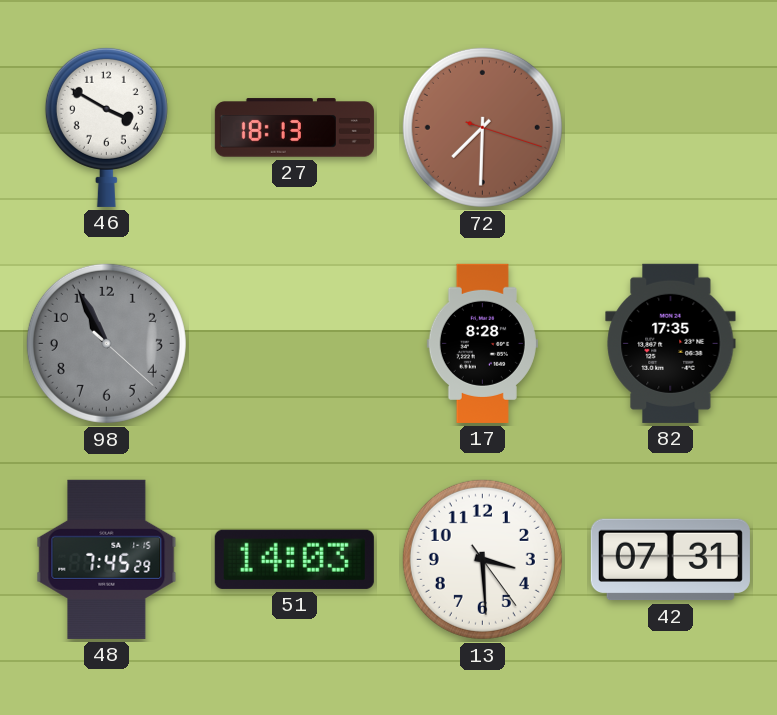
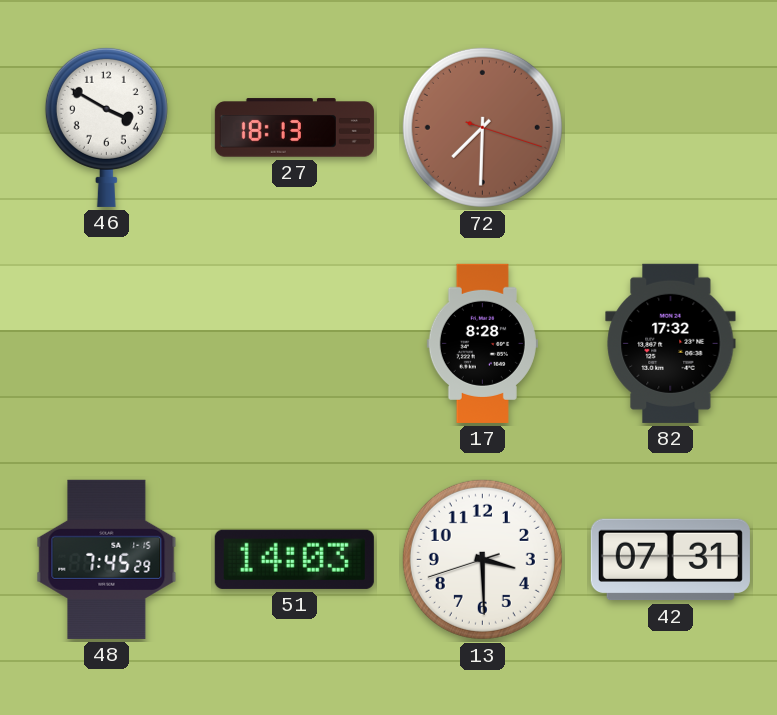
98: 10:55 -> none
82: 17:35 -> 17:32
13: 3:29:24 -> 3:29:42
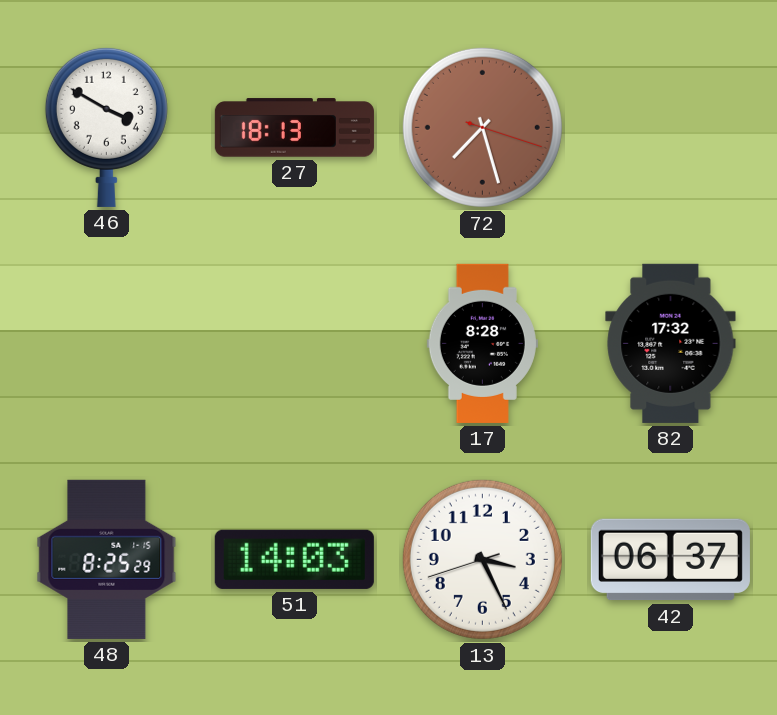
72: 7:30 -> 7:27
48: 7:45 -> 8:25
13: 3:29 -> 3:25
42: 07:31 -> 06:37
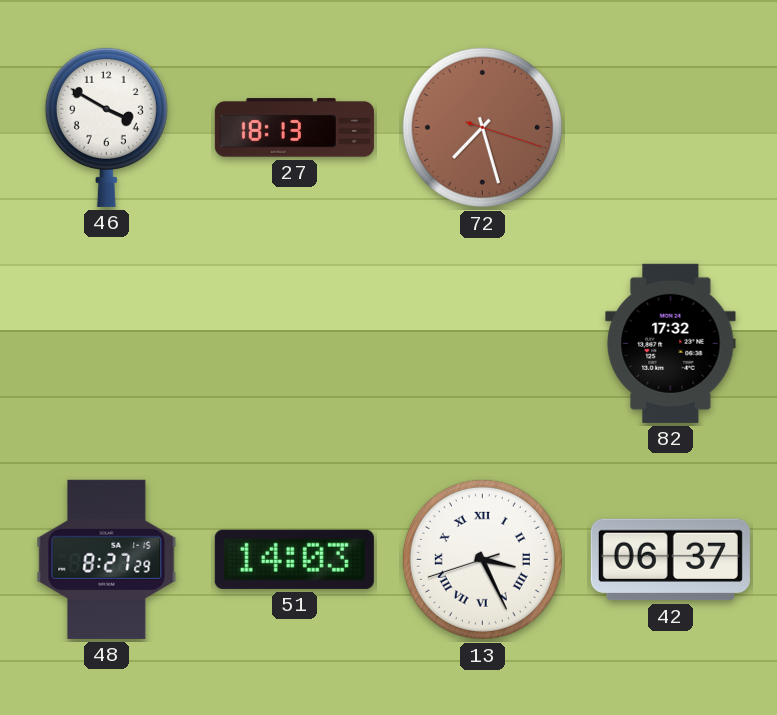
17: 8:28 -> none
48: 8:25 -> 8:27
13 numerals: Arabic -> Roman
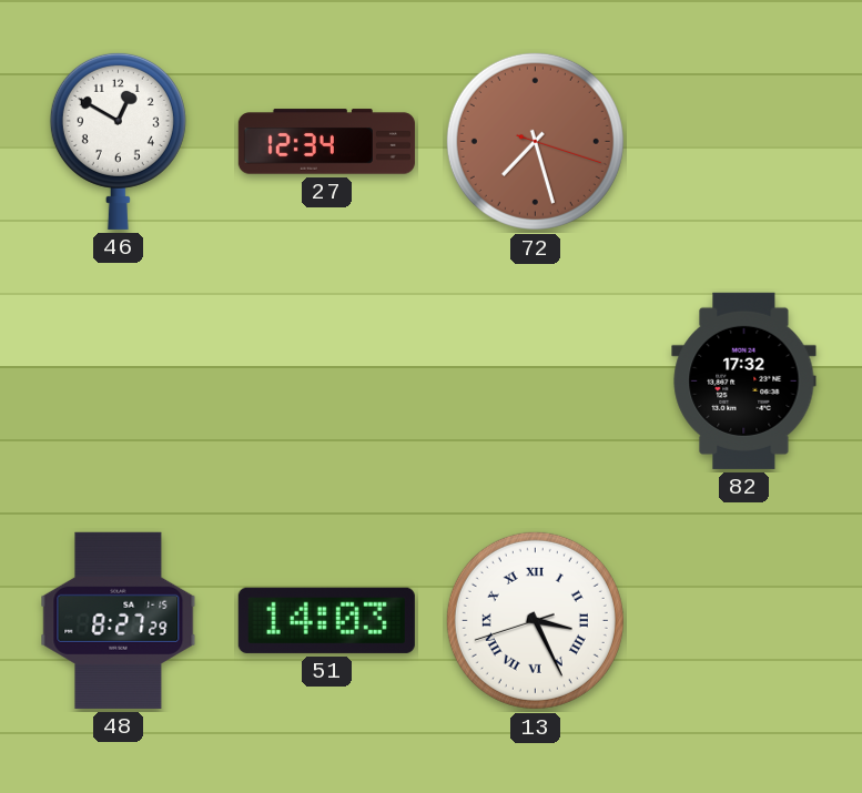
46: 3:50 -> 12:50
27: 18:13 -> 12:34
42: 06:37 -> none
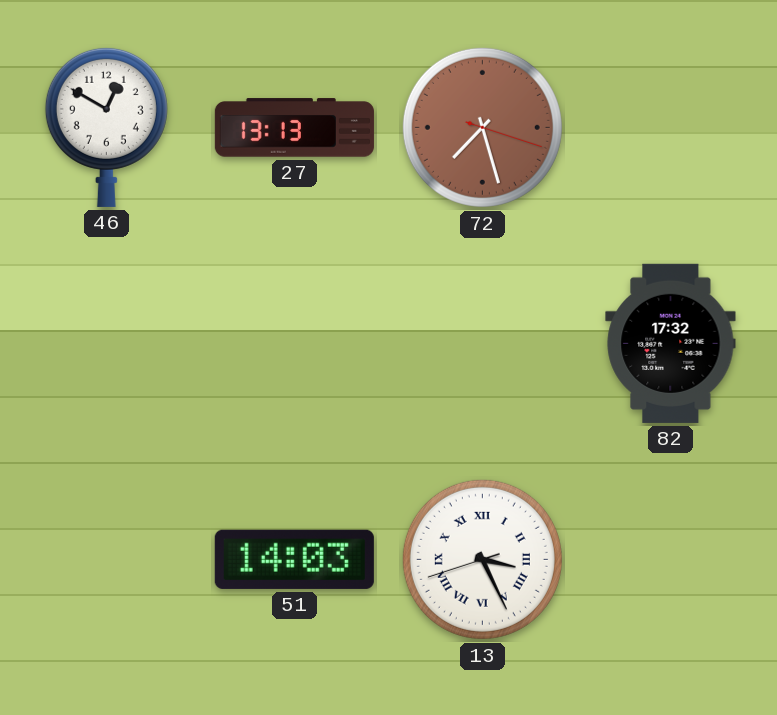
27: 12:34 -> 13:13
48: 8:27 -> none
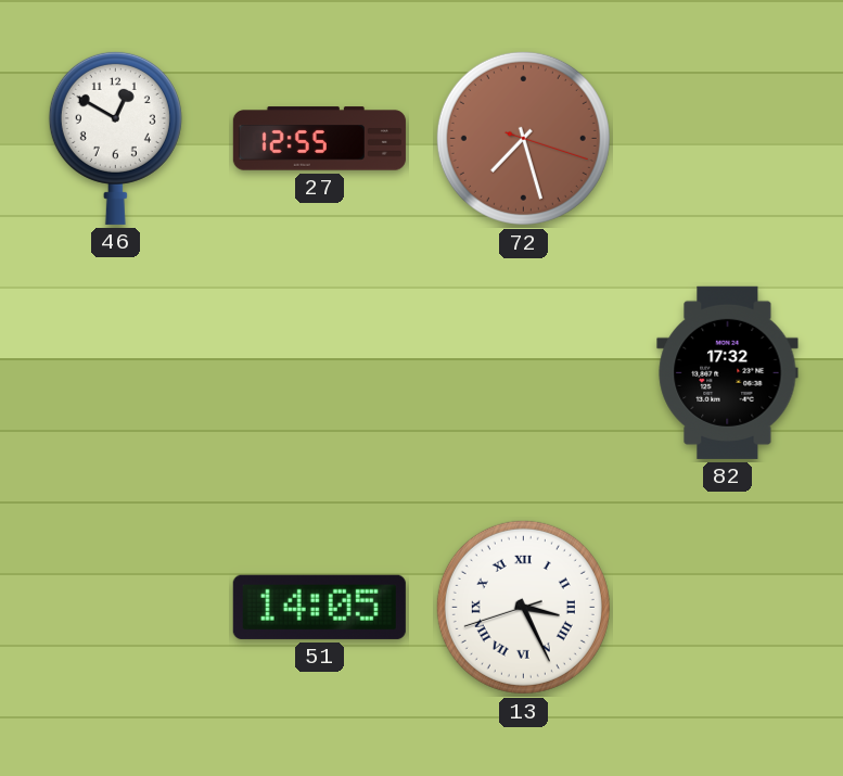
27: 13:13 -> 12:55
51: 14:03 -> 14:05
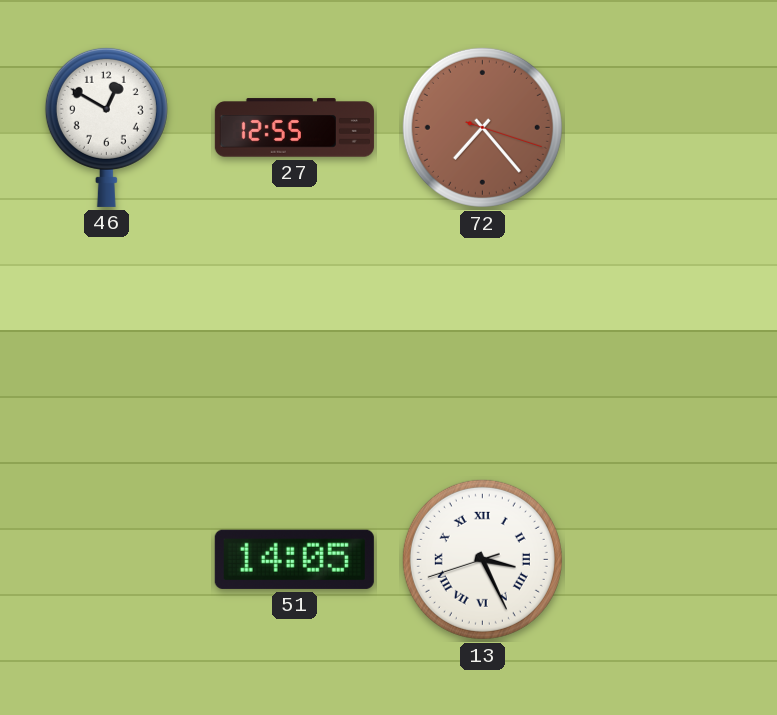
72: 7:27 -> 7:23
82: 17:32 -> none
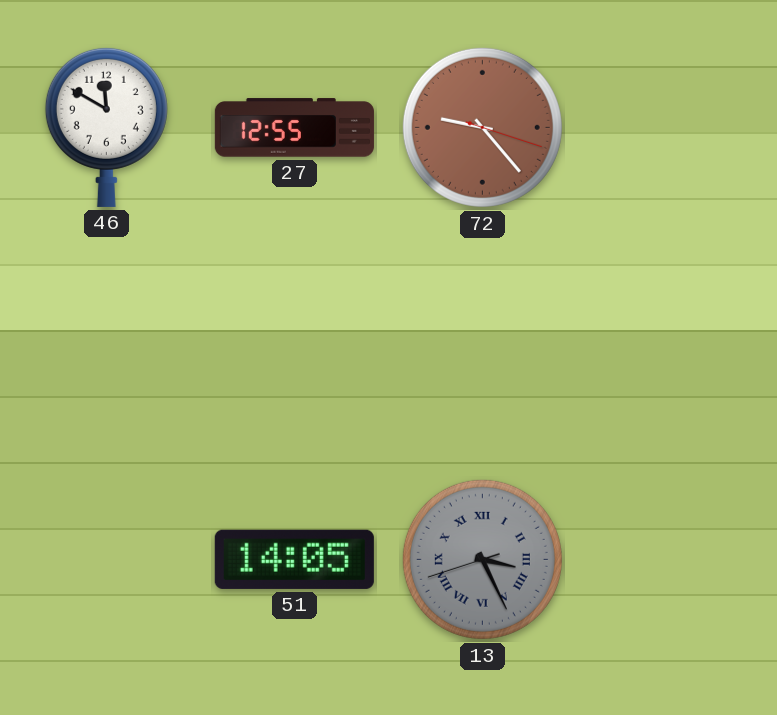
46: 12:50 -> 11:50
72: 7:23 -> 9:23
13 dial: white -> grey
